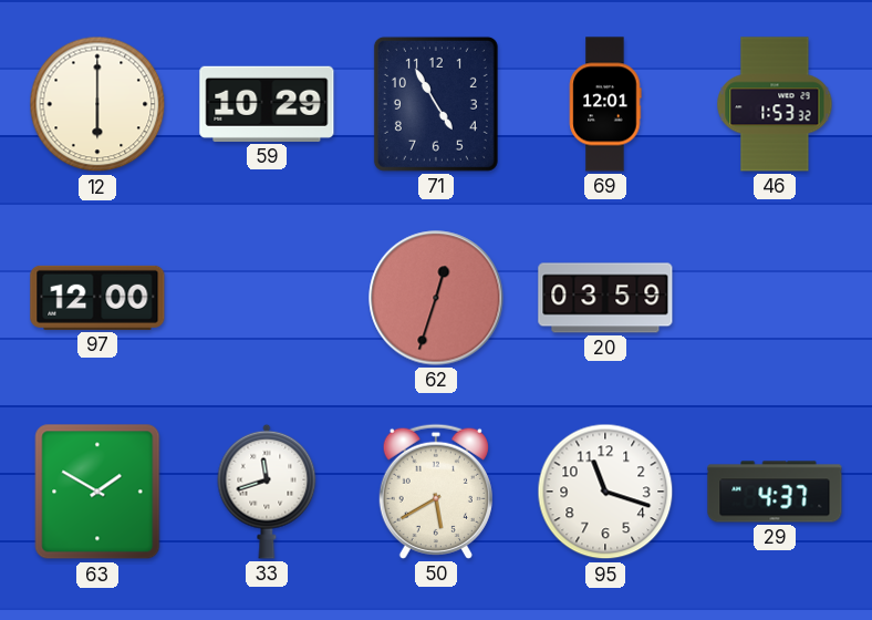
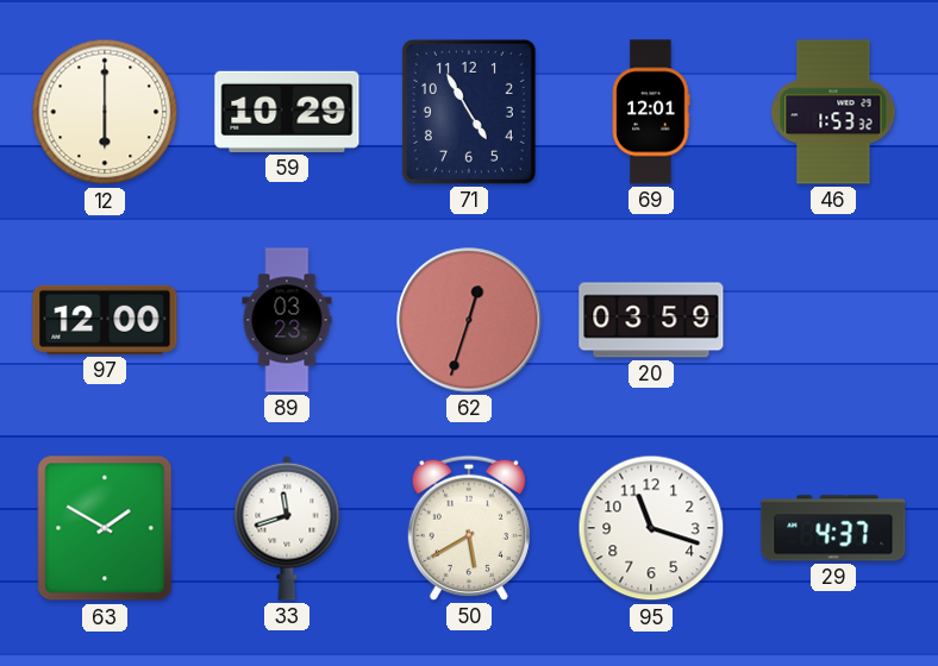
89: none -> 03:23
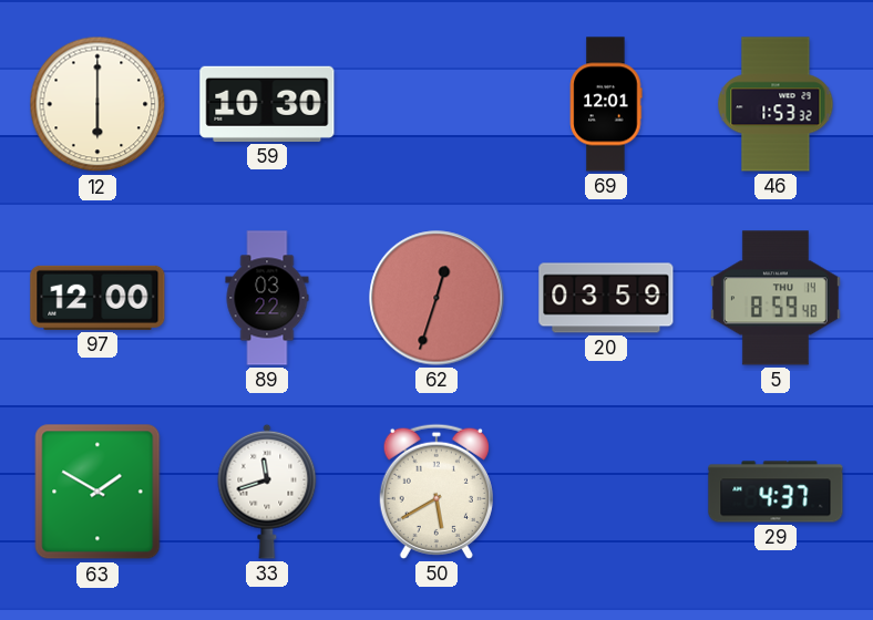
59: 10:29 -> 10:30
71: 4:55 -> none
89: 03:23 -> 03:22
5: none -> 8:59
95: 11:18 -> none
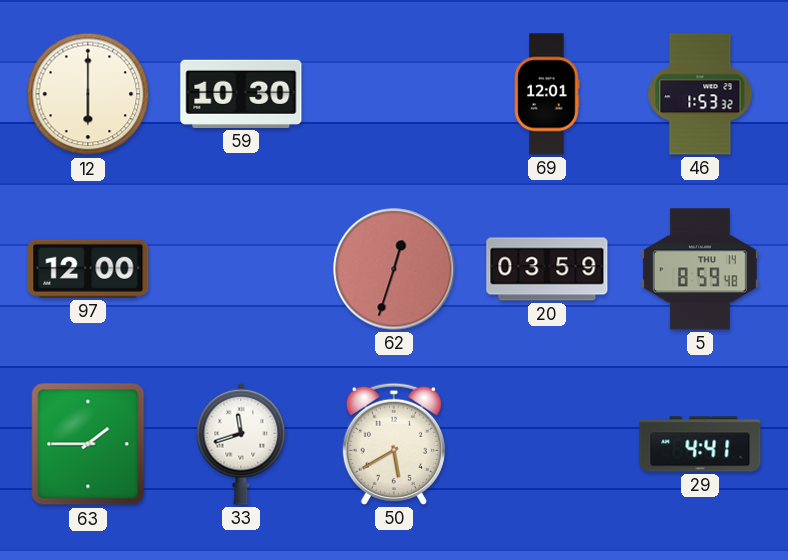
89: 03:22 -> none
63: 1:50 -> 1:45
29: 4:37 -> 4:41
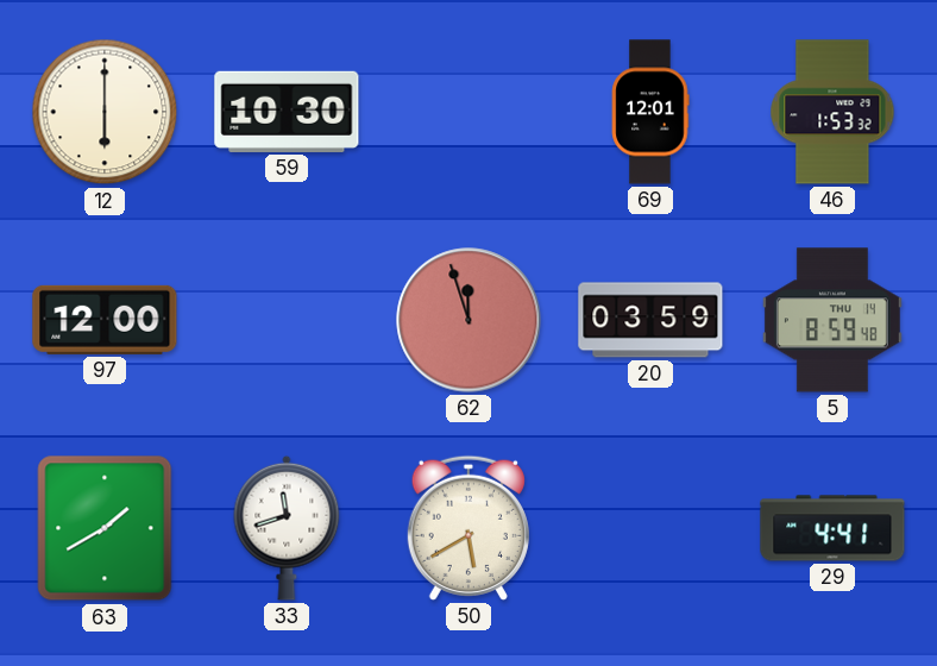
62: 12:33 -> 11:57
63: 1:45 -> 1:40
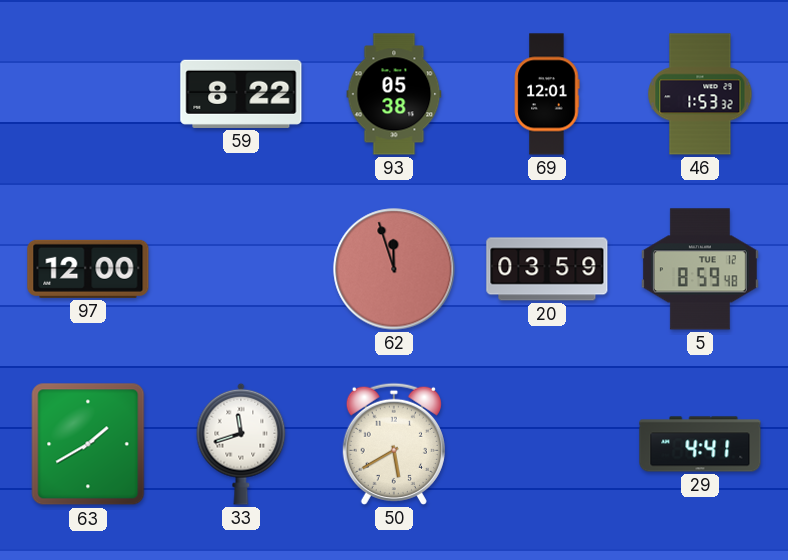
12: 6:00 -> none
59: 10:30 -> 8:22
93: none -> 05:38
5 date: THU 14 -> TUE 12
